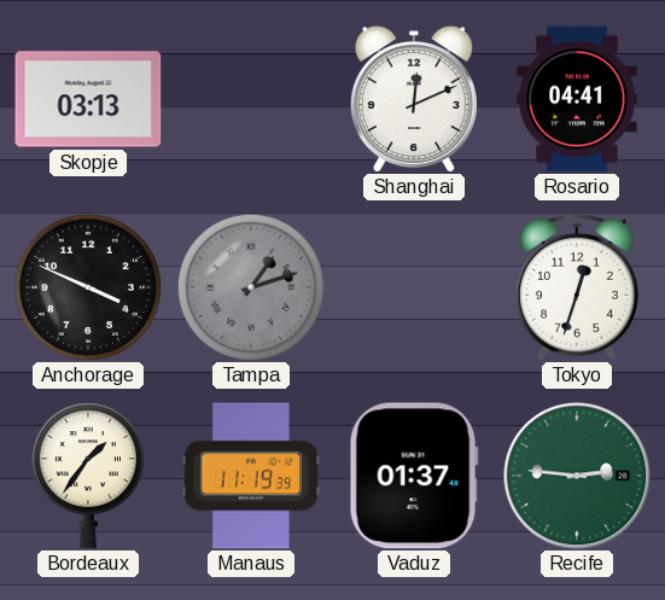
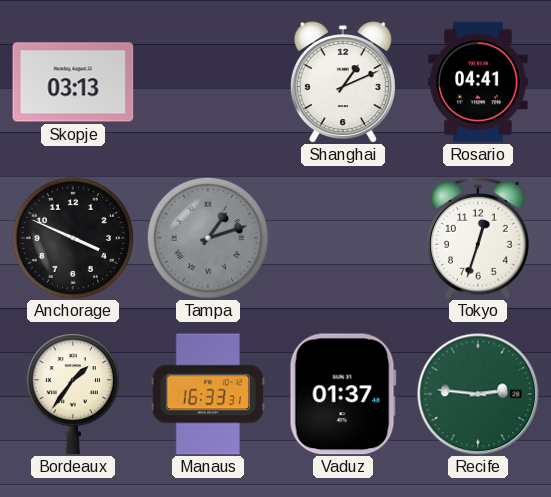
Shanghai: 12:11 -> 1:11
Manaus: 11:19 -> 16:33
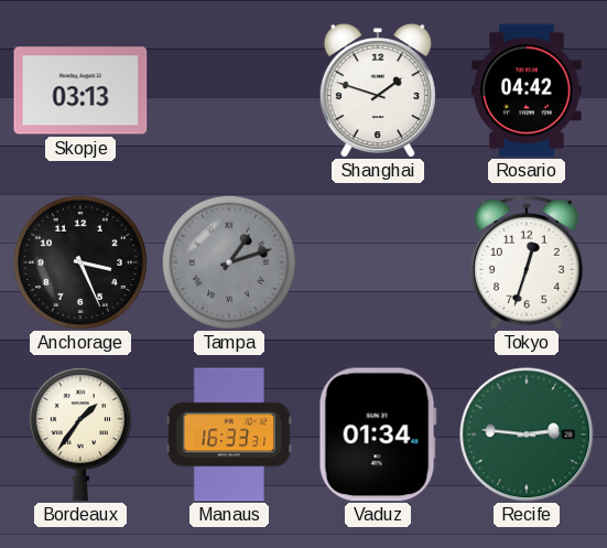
Shanghai: 1:11 -> 1:48
Rosario: 04:41 -> 04:42
Anchorage: 3:49 -> 3:26
Vaduz: 01:37 -> 01:34
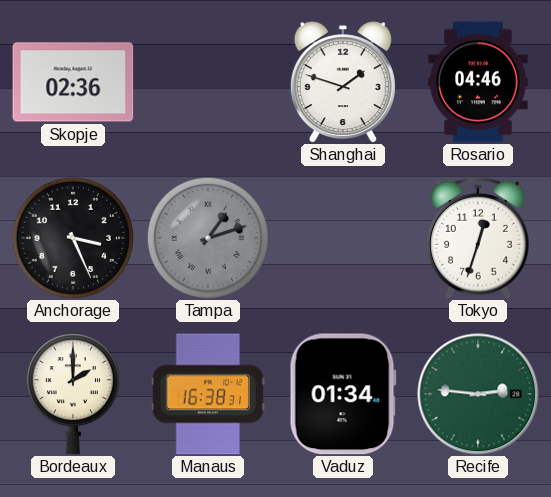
Skopje: 03:13 -> 02:36
Rosario: 04:42 -> 04:46
Bordeaux: 1:36 -> 2:00
Manaus: 16:33 -> 16:38
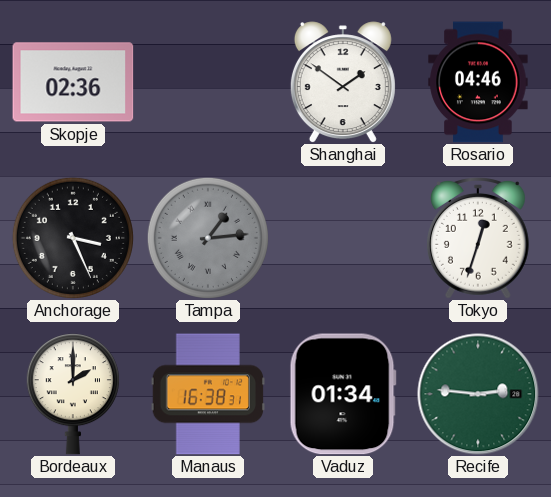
Shanghai: 1:48 -> 1:51
Tampa: 1:12 -> 1:14
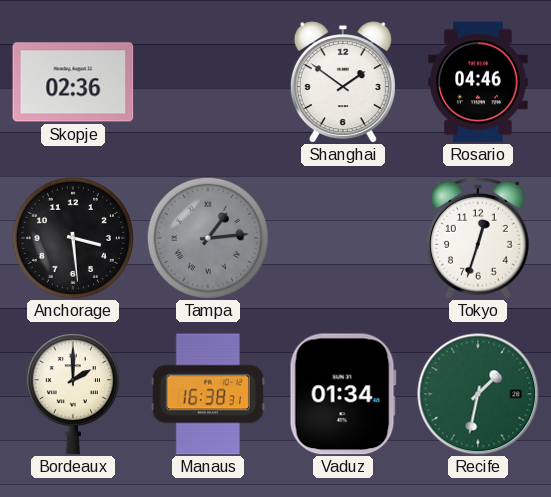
Anchorage: 3:26 -> 3:29
Recife: 2:46 -> 1:32
